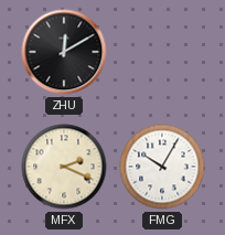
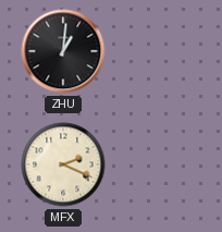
ZHU: 12:10 -> 1:01
FMG: 10:05 -> none
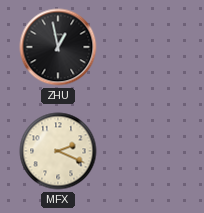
ZHU: 1:01 -> 12:58
